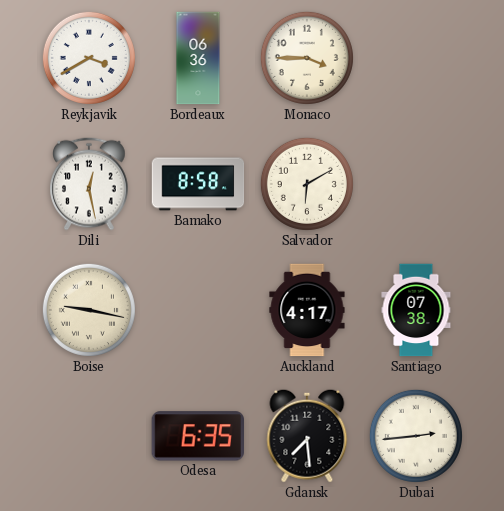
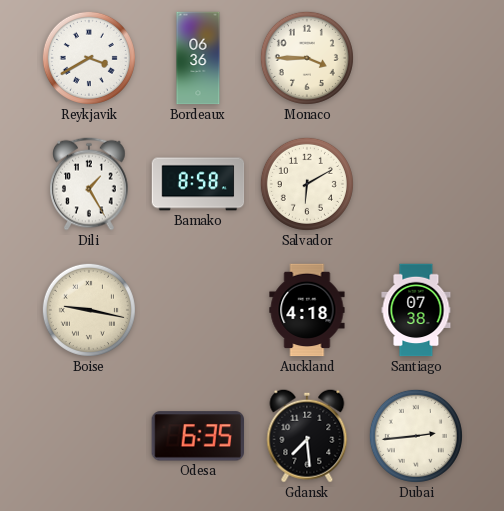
Dili: 12:28 -> 1:25
Auckland: 4:17 -> 4:18
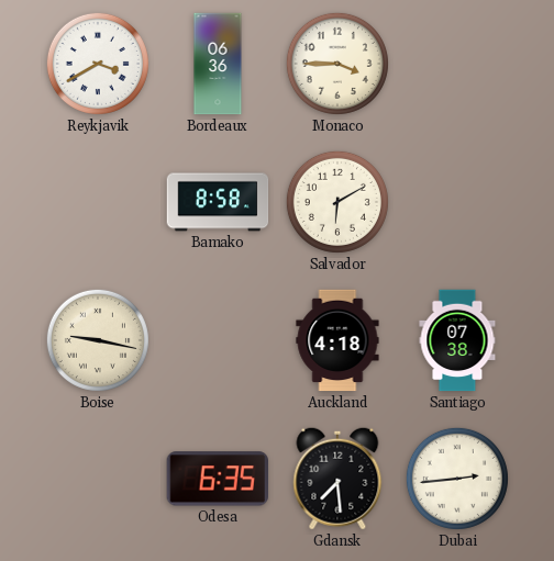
Dili: 1:25 -> none
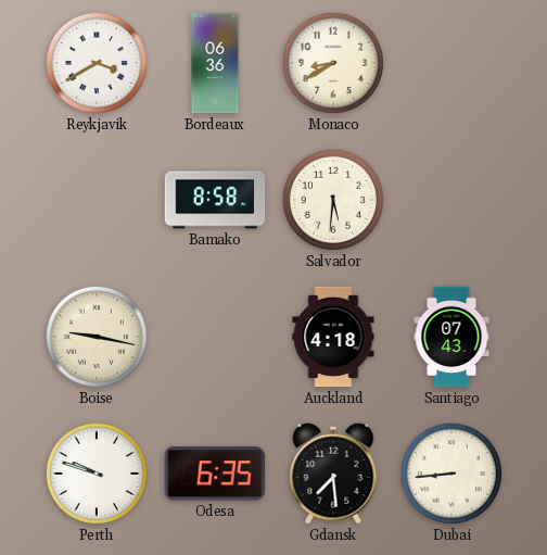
Monaco: 3:45 -> 8:40
Salvador: 6:10 -> 5:31
Santiago: 07:38 -> 07:43
Perth: none -> 9:48
Dubai: 2:44 -> 8:44
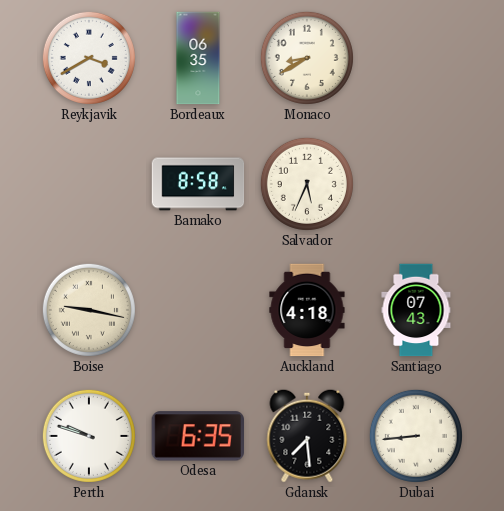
Bordeaux: 06:36 -> 06:35
Salvador: 5:31 -> 5:34
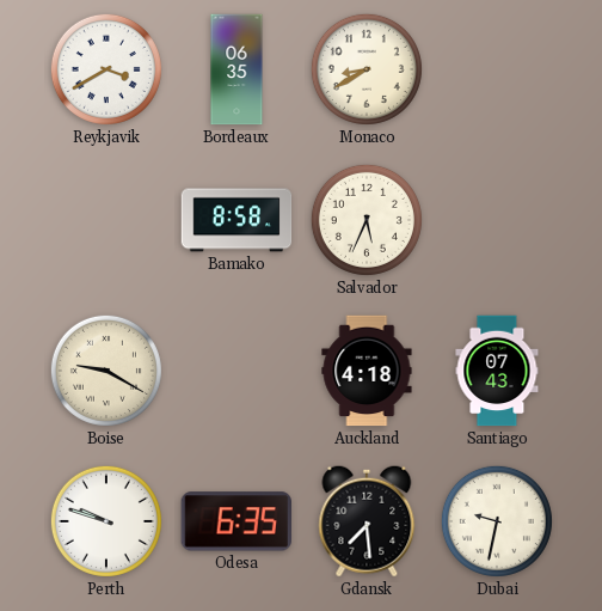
Boise: 9:17 -> 9:20
Dubai: 8:44 -> 9:32
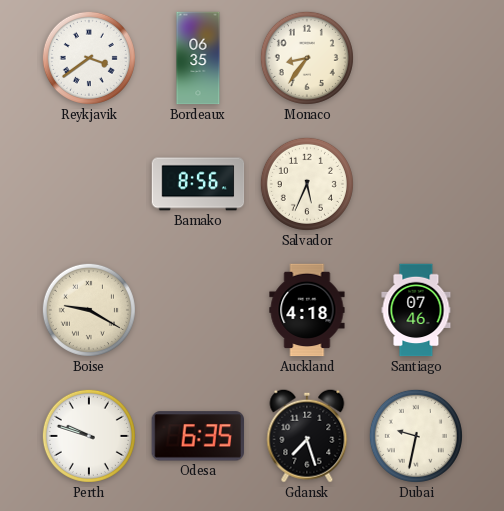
Reykjavik: 3:40 -> 3:39
Monaco: 8:40 -> 8:36
Bamako: 8:58 -> 8:56
Santiago: 07:43 -> 07:46
Gdansk: 7:29 -> 7:27
